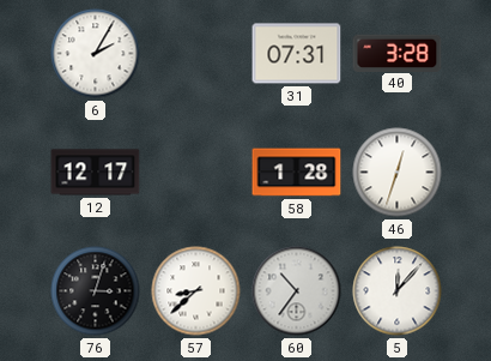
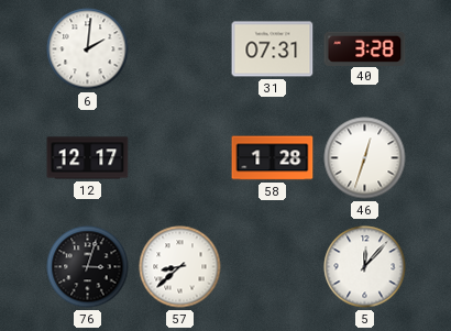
6: 2:05 -> 2:01
60: 10:36 -> none
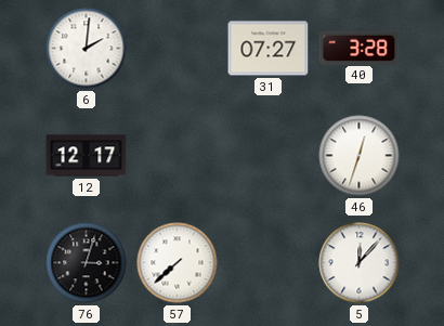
31: 07:31 -> 07:27
58: 1:28 -> none
57: 8:38 -> 7:38
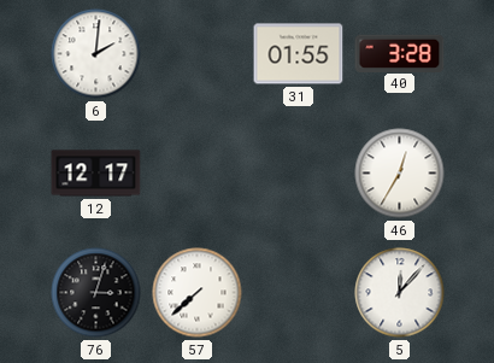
31: 07:27 -> 01:55
46: 12:33 -> 12:35
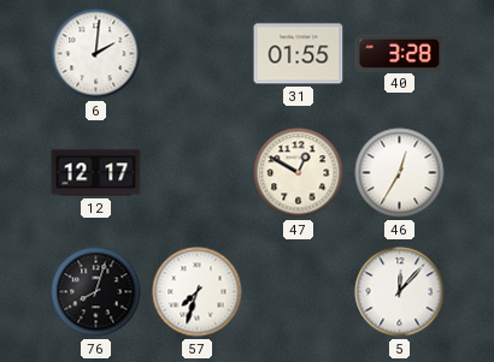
47: none -> 12:50
76: 3:03 -> 8:03
57: 7:38 -> 7:33
